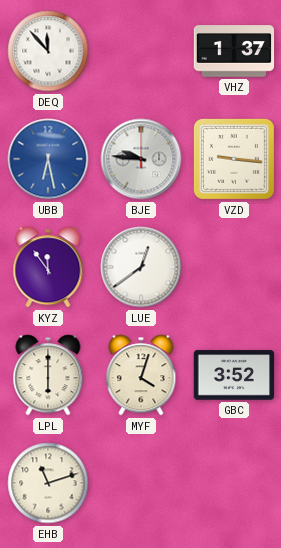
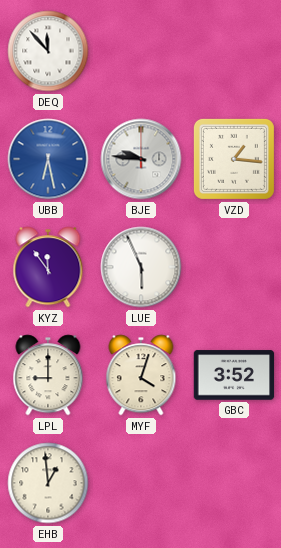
VHZ: 1:37 -> none
VZD: 9:16 -> 1:16
LUE: 12:39 -> 5:56
LPL: 6:00 -> 9:00
EHB: 11:12 -> 12:59
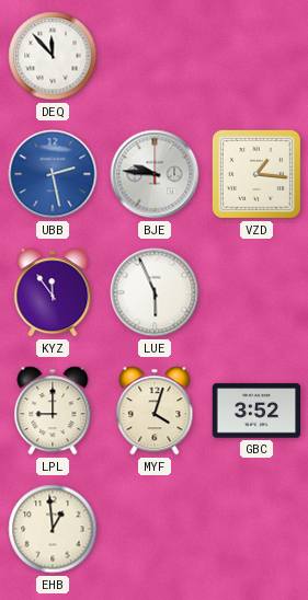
UBB: 6:28 -> 2:28
